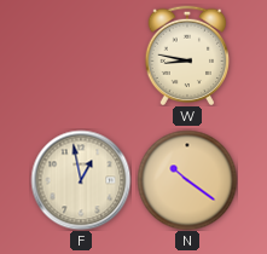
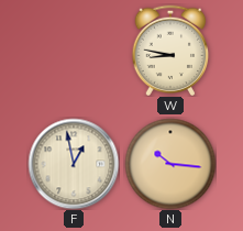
N: 10:21 -> 10:16
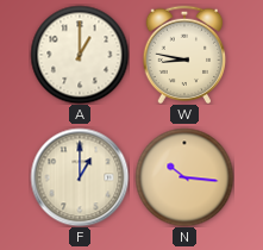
A: none -> 1:00
F: 12:58 -> 1:00
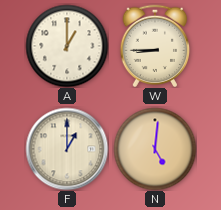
W: 8:47 -> 8:45
N: 10:16 -> 5:01
